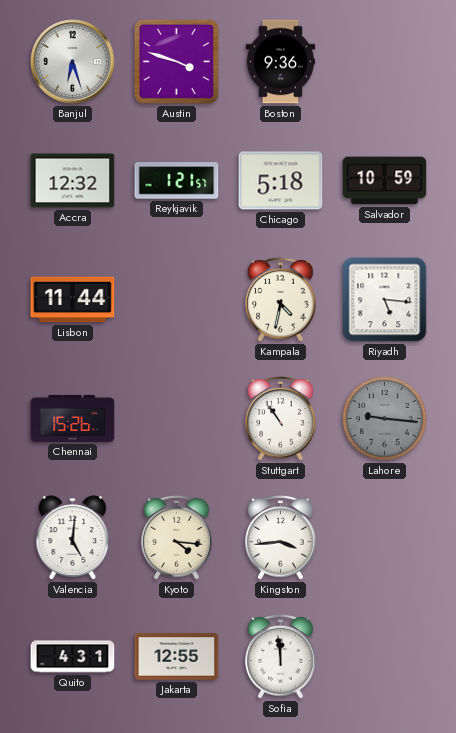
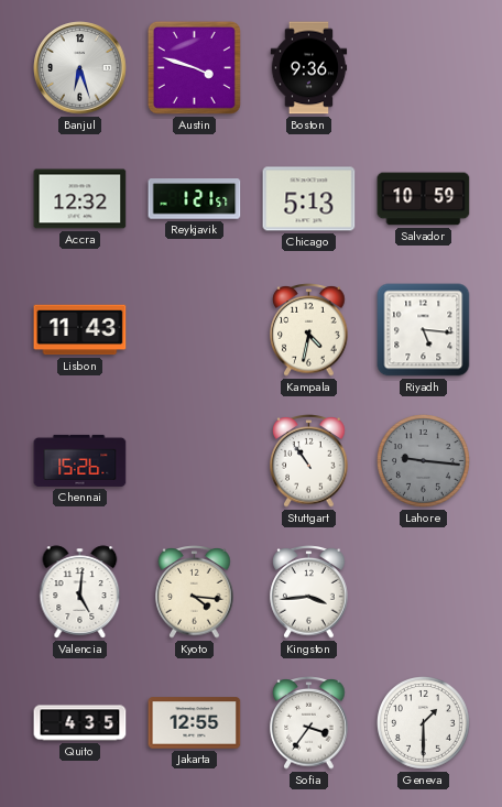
Chicago: 5:18 -> 5:13
Lisbon: 11:44 -> 11:43
Quito: 4:31 -> 4:35
Sofia: 11:59 -> 3:36
Geneva: none -> 1:30
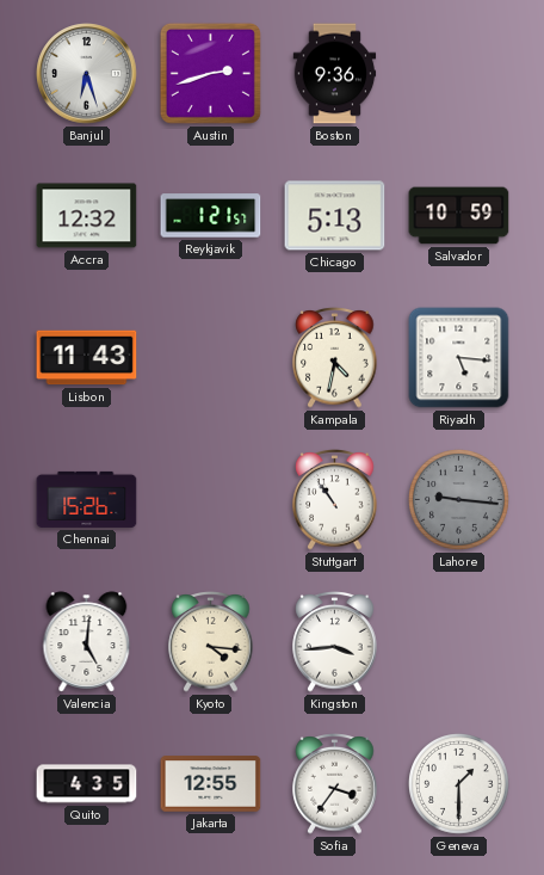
Austin: 3:48 -> 2:42
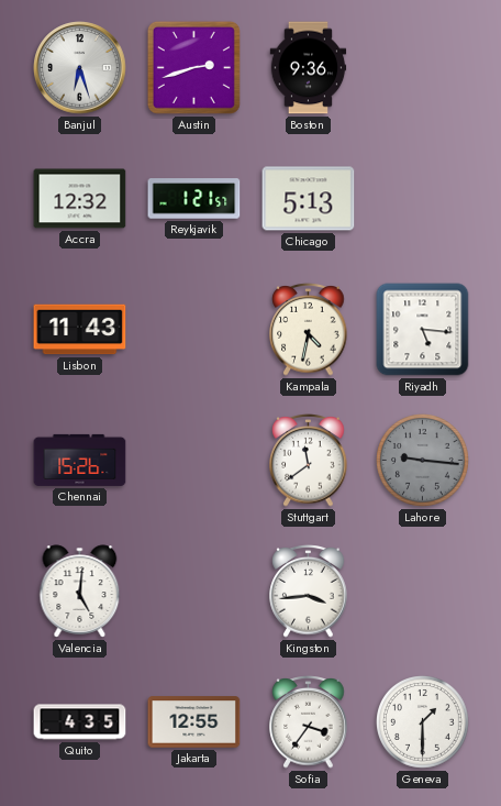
Salvador: 10:59 -> none
Stuttgart: 10:54 -> 11:39
Kyoto: 4:16 -> none
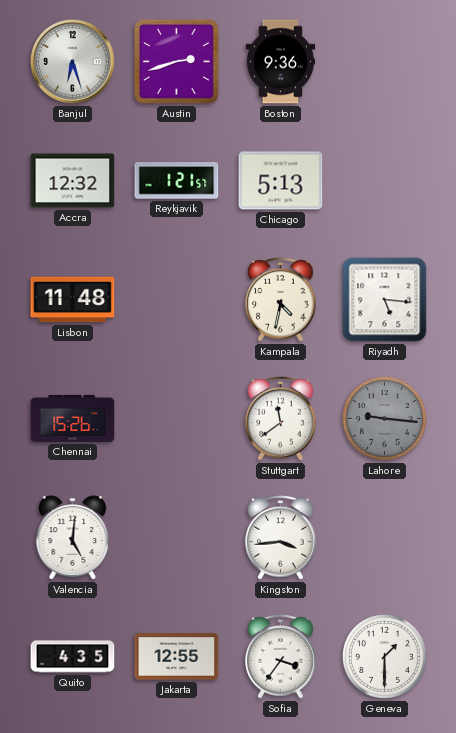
Lisbon: 11:43 -> 11:48
